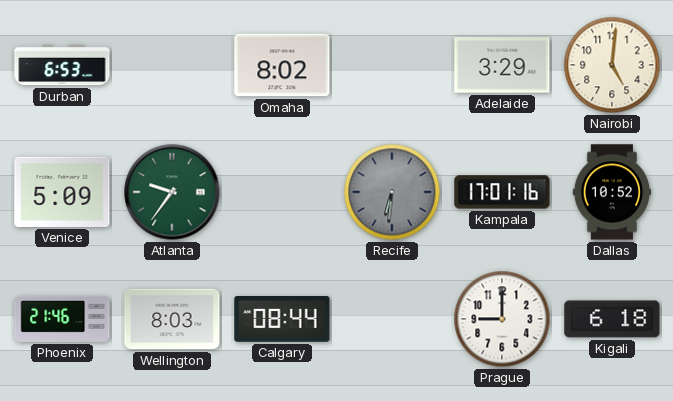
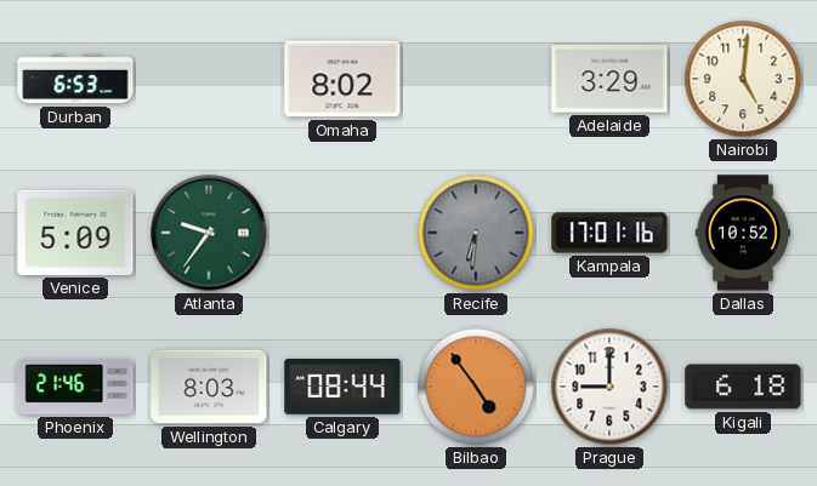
Bilbao: none -> 4:54
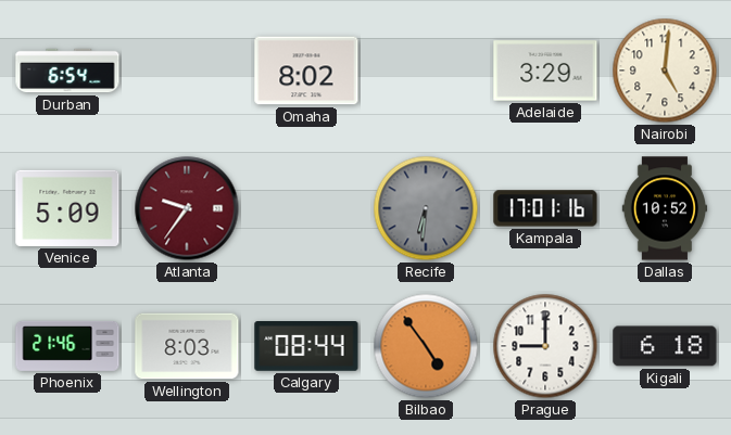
Durban: 6:53 -> 6:54
Atlanta dial: green -> burgundy
